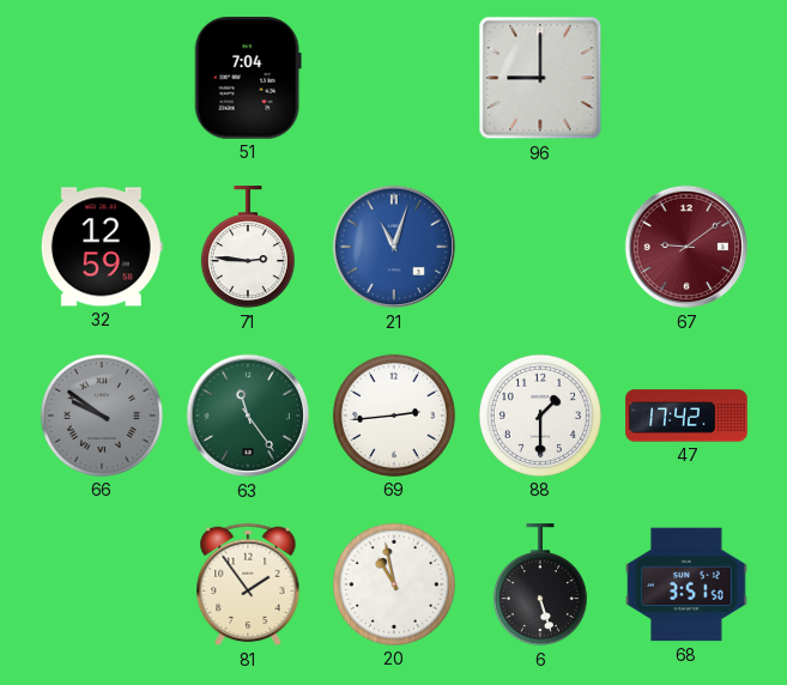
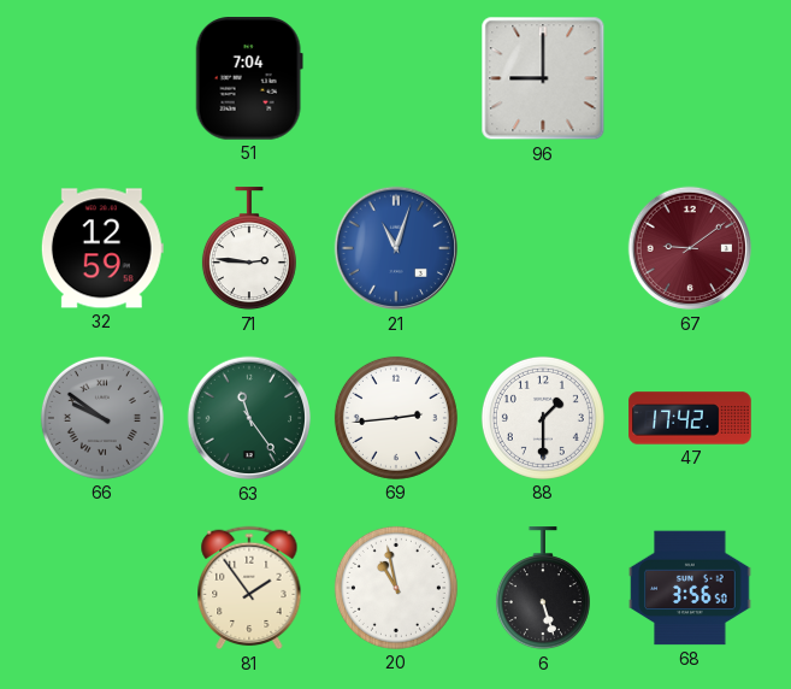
68: 3:51 -> 3:56
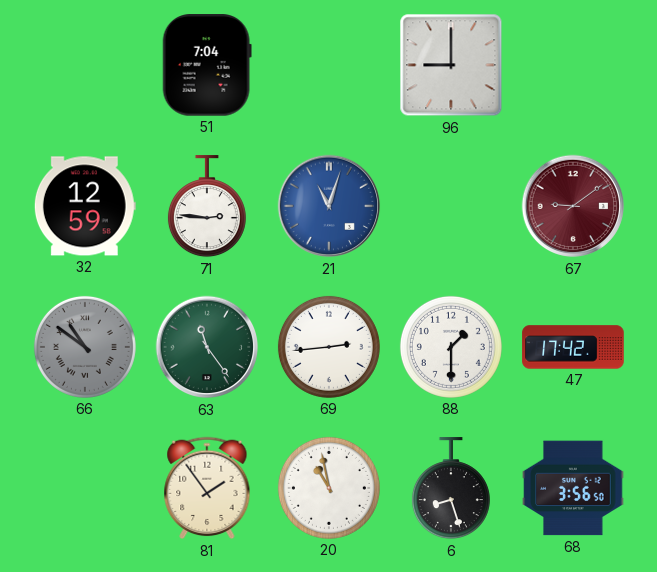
66: 9:51 -> 10:51
6: 5:27 -> 8:27
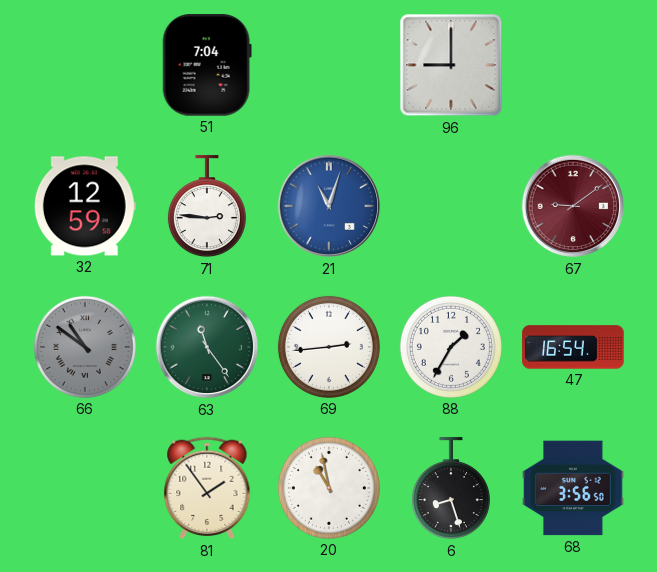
88: 1:30 -> 1:35
47: 17:42 -> 16:54
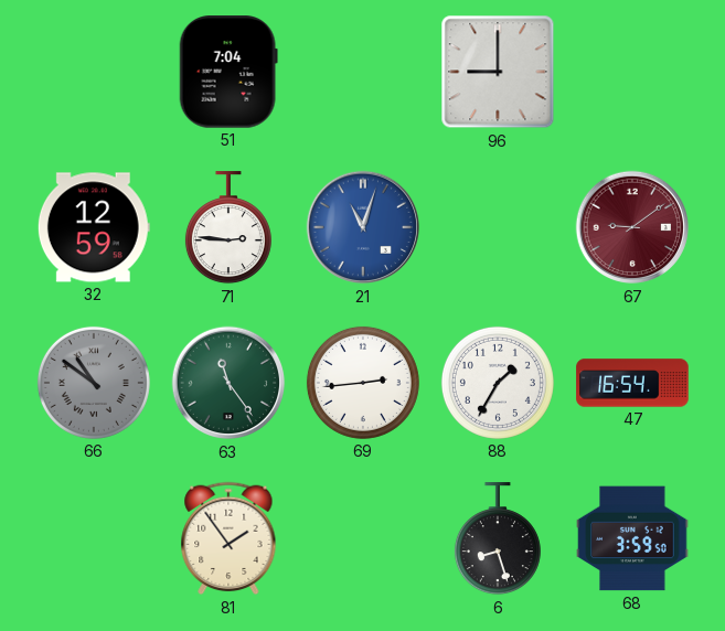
20: 10:58 -> none
68: 3:56 -> 3:59
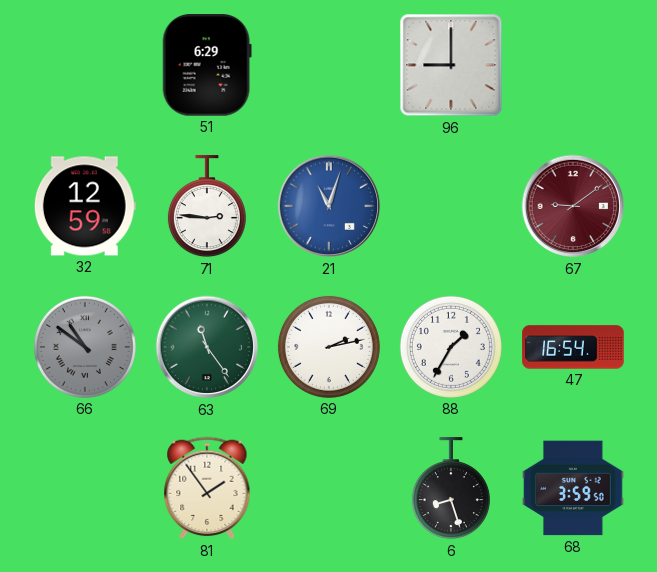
51: 7:04 -> 6:29
69: 2:44 -> 2:13
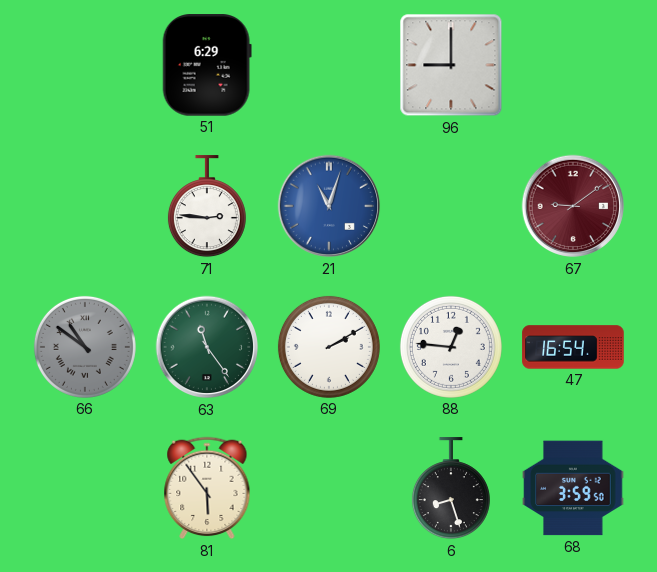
32: 12:59 -> none
69: 2:13 -> 2:10
88: 1:35 -> 12:46
81: 1:54 -> 5:54
